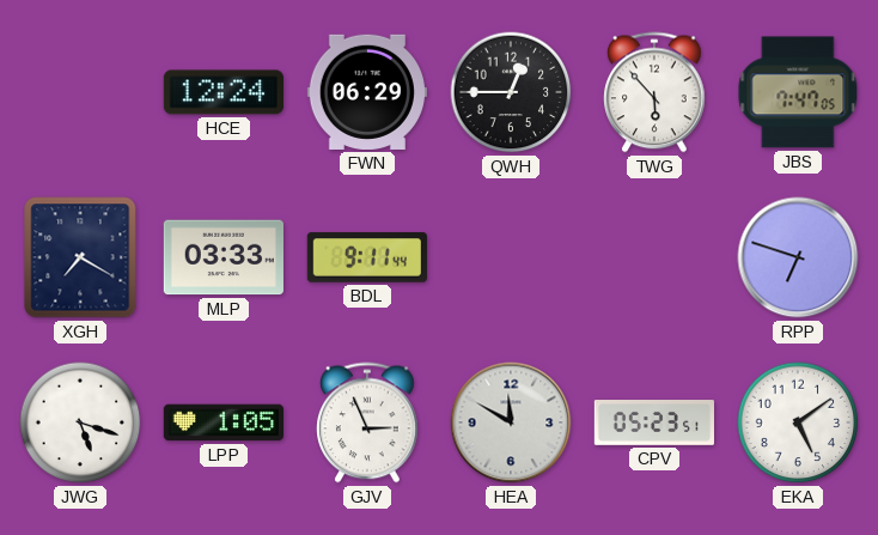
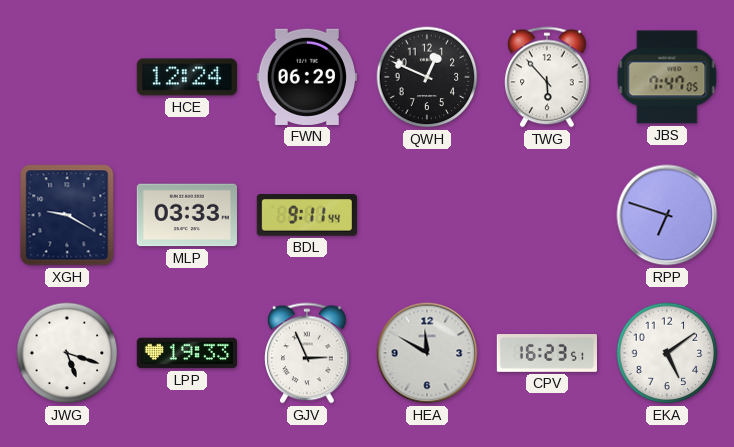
QWH: 12:45 -> 12:49
XGH: 7:20 -> 9:20
LPP: 1:05 -> 19:33
CPV: 05:23 -> 16:23
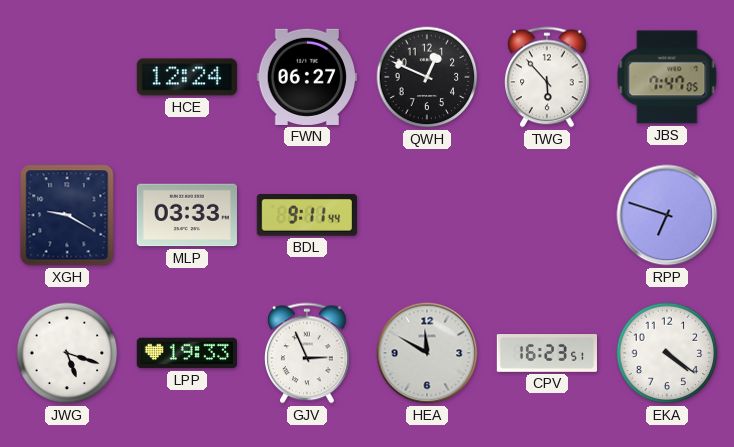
FWN: 06:29 -> 06:27
EKA: 5:09 -> 4:21
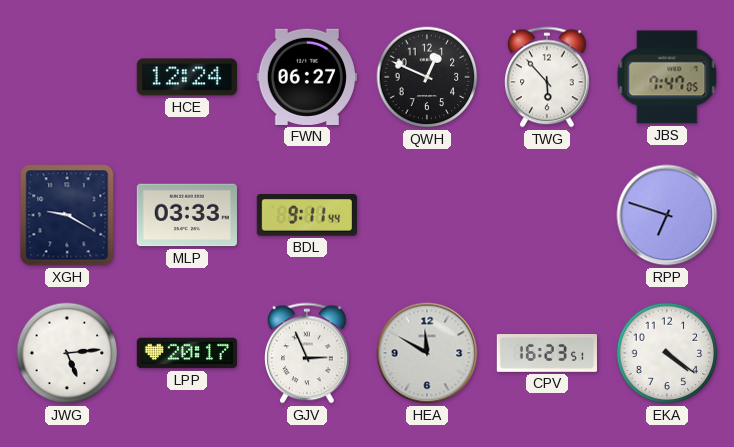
JWG: 5:18 -> 5:14
LPP: 19:33 -> 20:17
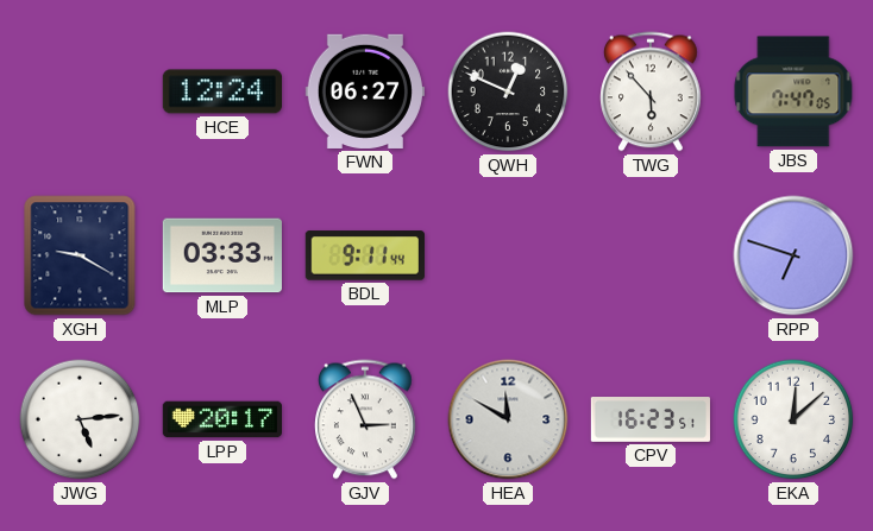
EKA: 4:21 -> 12:08
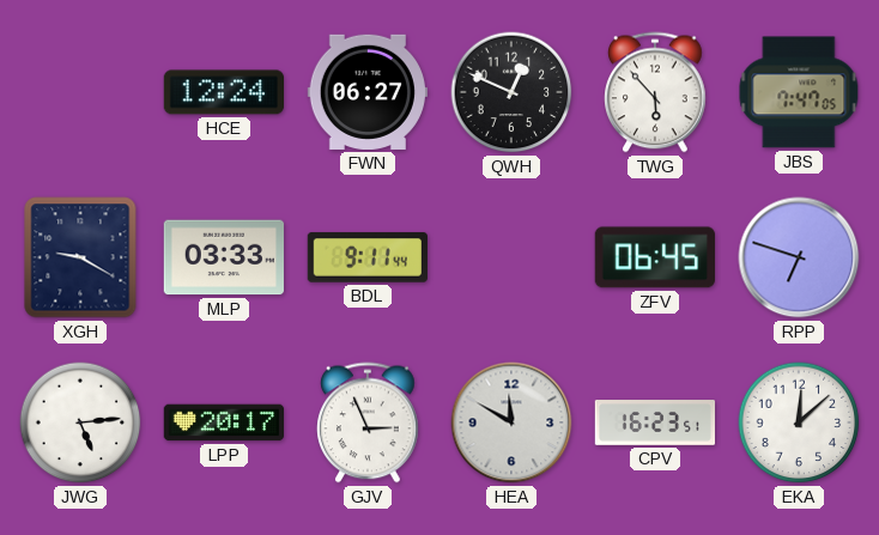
ZFV: none -> 06:45
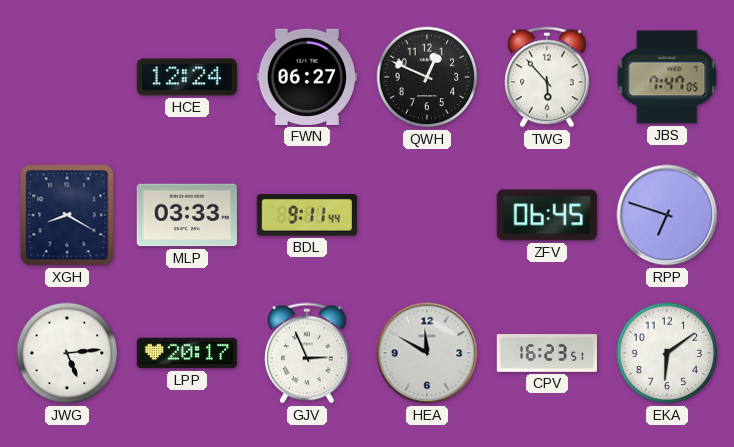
XGH: 9:20 -> 8:20
EKA: 12:08 -> 6:09
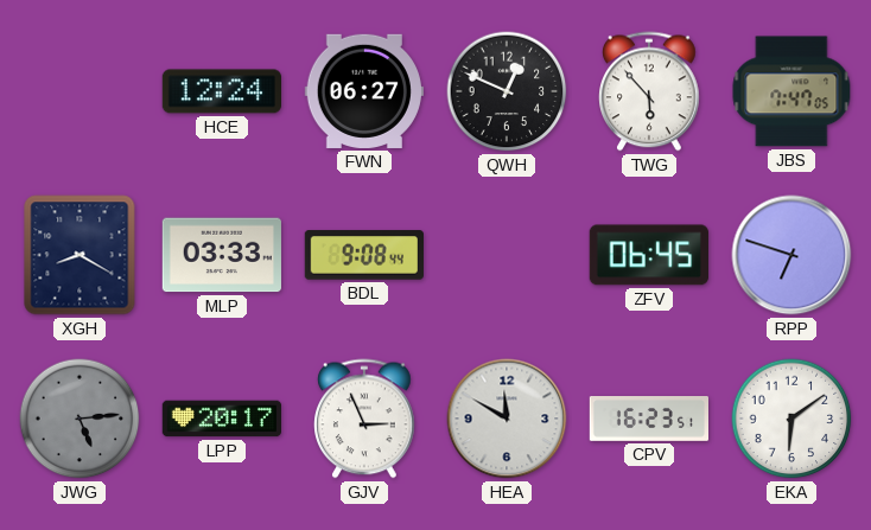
BDL: 9:11 -> 9:08
JWG dial: white -> grey
